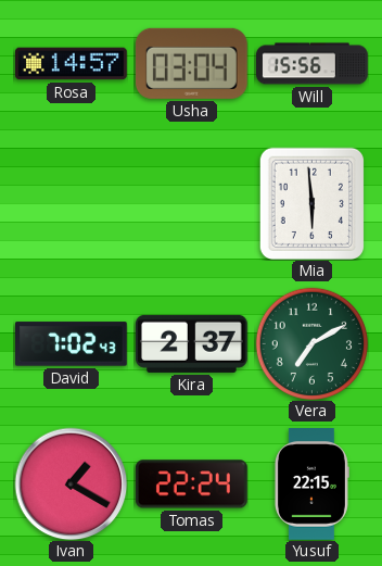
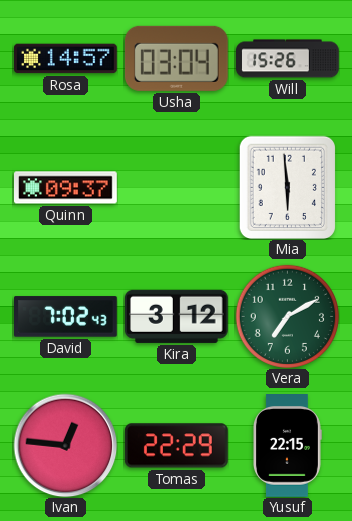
Will: 15:56 -> 15:26
Quinn: none -> 09:37
Kira: 2:37 -> 3:12
Ivan: 1:20 -> 12:46
Tomas: 22:24 -> 22:29
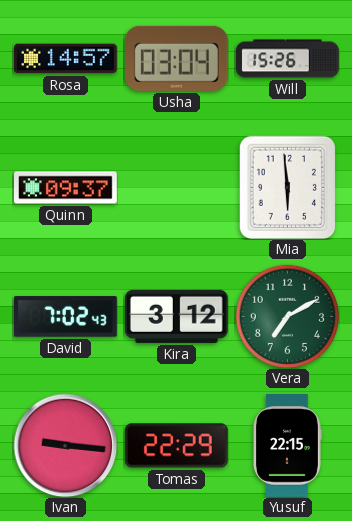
Ivan: 12:46 -> 9:16
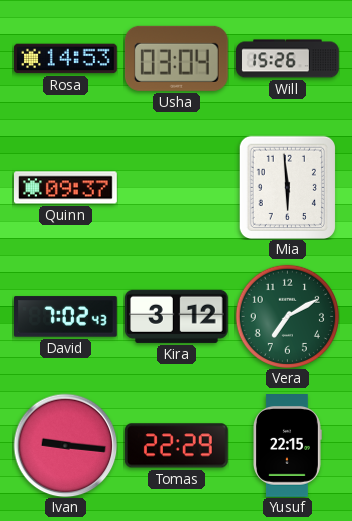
Rosa: 14:57 -> 14:53
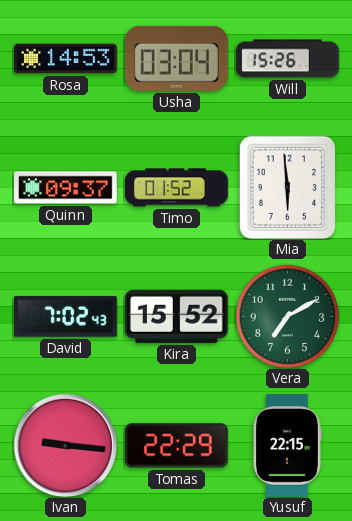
Timo: none -> 01:52
Kira: 3:12 -> 15:52
